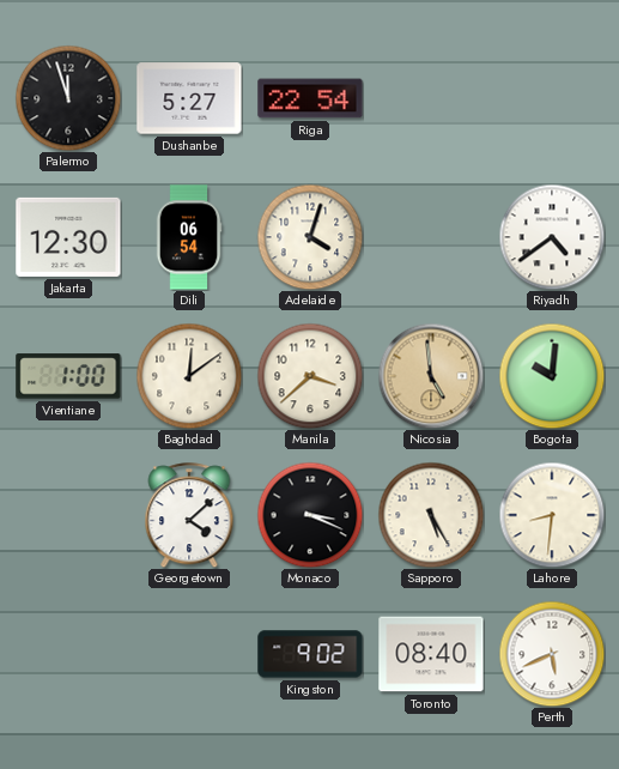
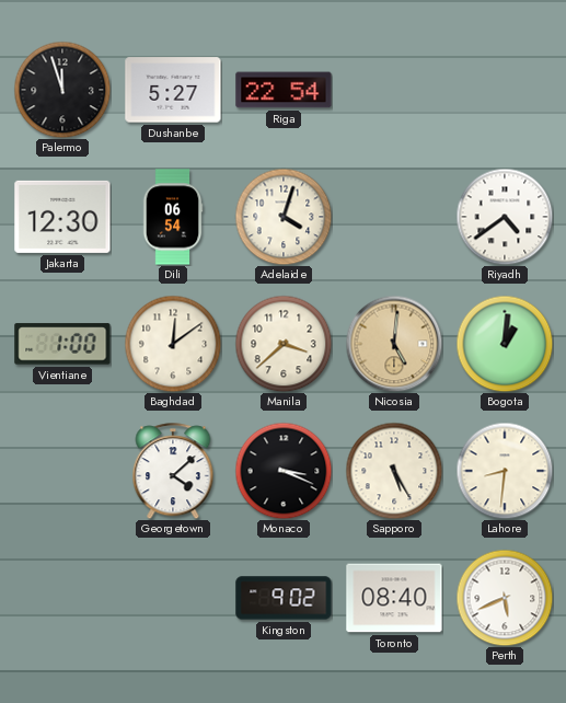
Nicosia: 4:59 -> 5:01
Bogota: 10:01 -> 1:01
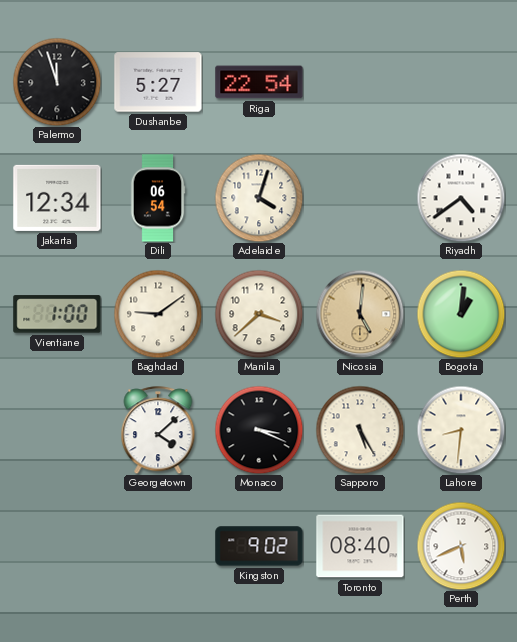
Jakarta: 12:30 -> 12:34
Baghdad: 12:09 -> 9:09
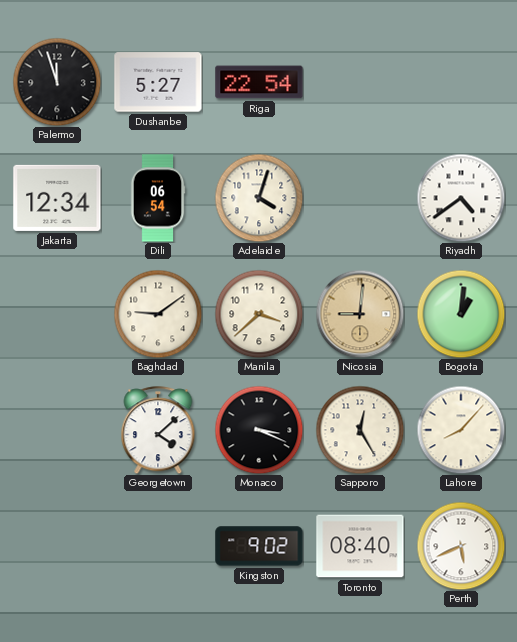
Vientiane: 1:00 -> none
Nicosia: 5:01 -> 9:01
Sapporo: 5:25 -> 12:25
Lahore: 8:31 -> 8:07
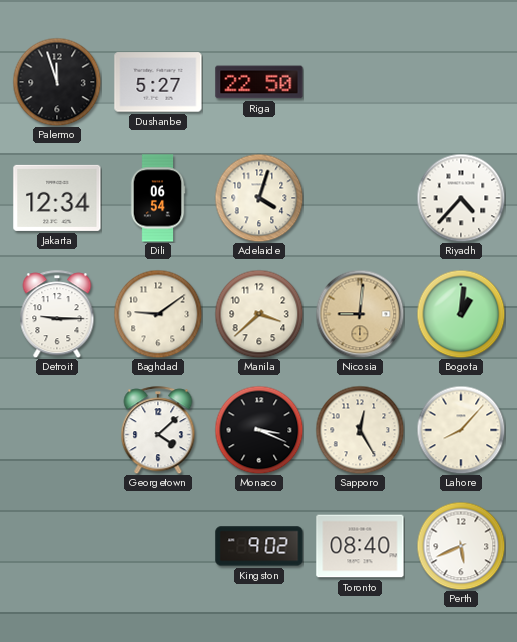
Riga: 22:54 -> 22:50
Riyadh: 4:39 -> 4:37
Detroit: none -> 9:15
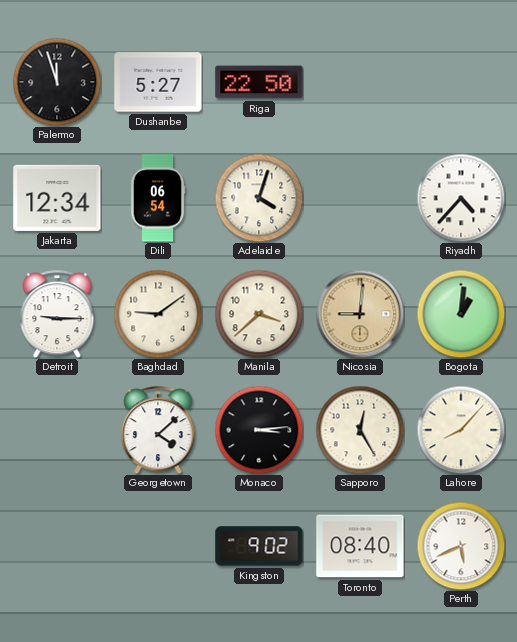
Monaco: 3:19 -> 3:14
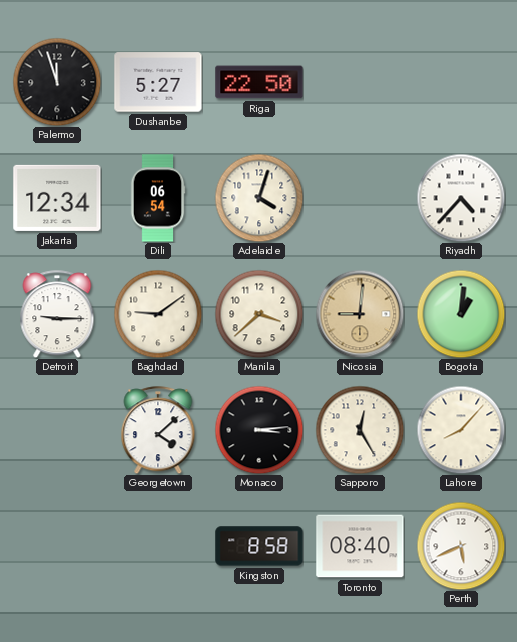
Kingston: 9:02 -> 8:58
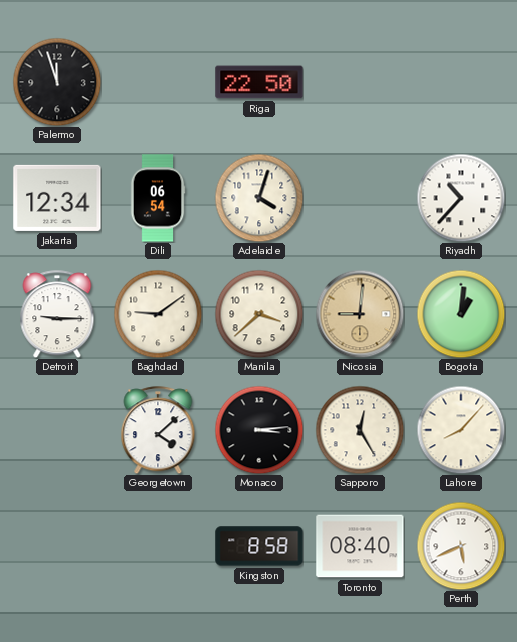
Dushanbe: 5:27 -> none
Riyadh: 4:37 -> 10:37
